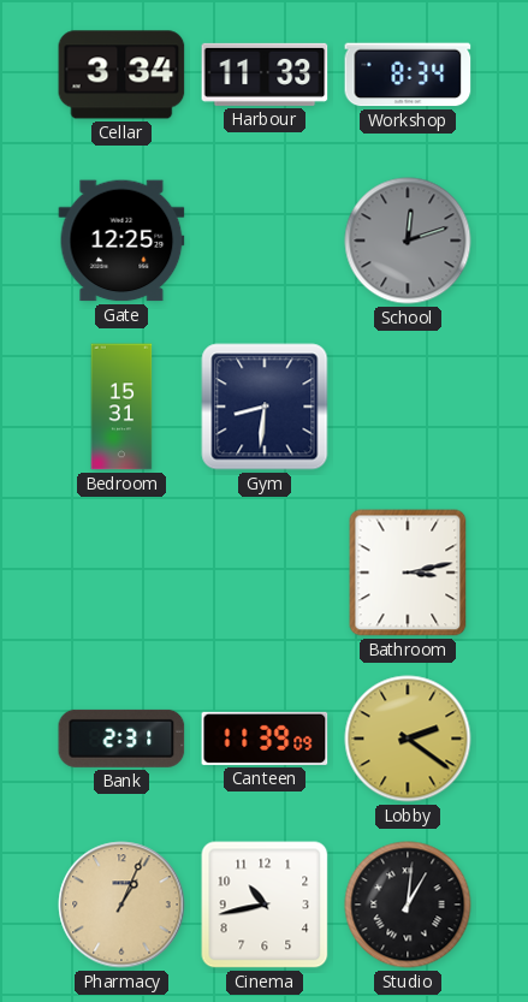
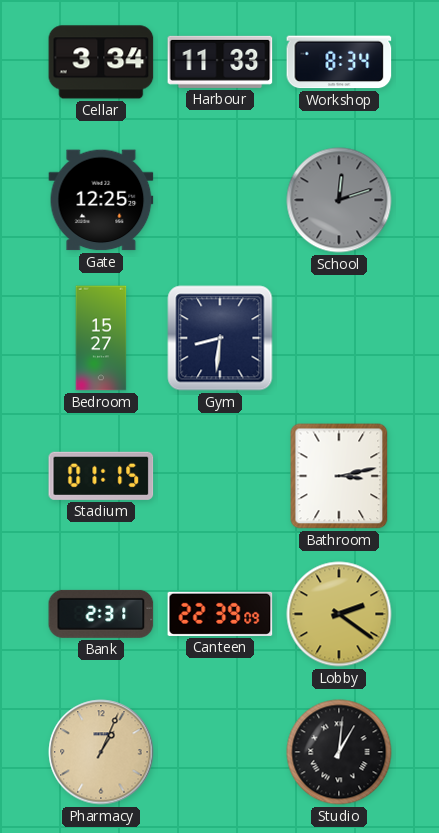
Bedroom: 15:31 -> 15:27
Stadium: none -> 01:15
Canteen: 11:39 -> 22:39
Cinema: 10:43 -> none
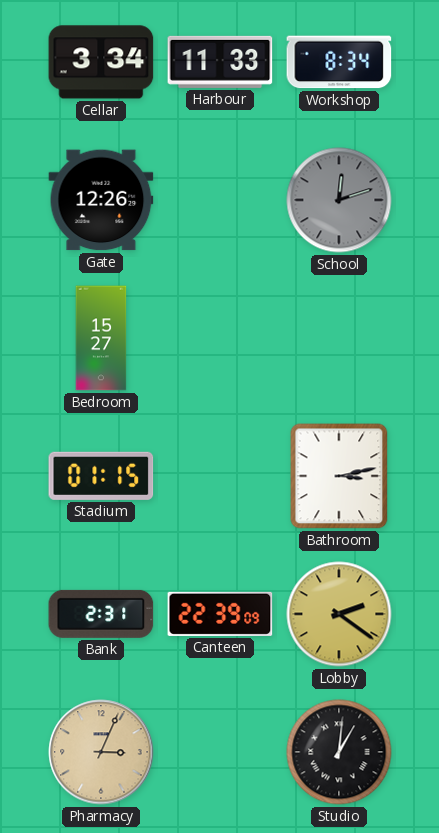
Gate: 12:25 -> 12:26
Gym: 8:31 -> none
Pharmacy: 1:04 -> 3:04
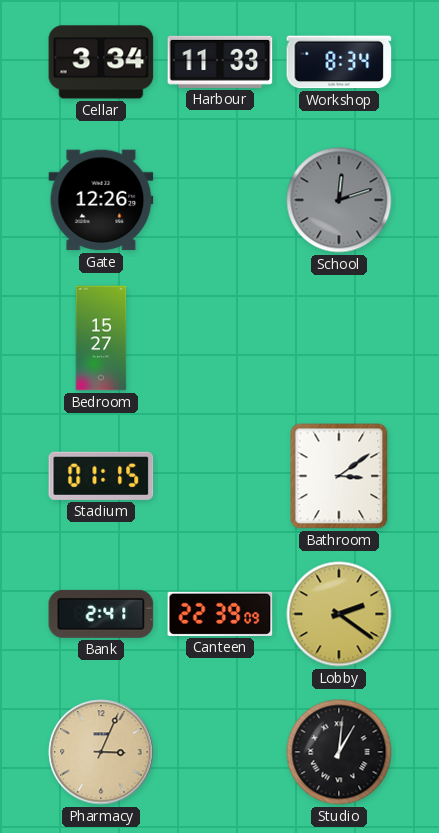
Bathroom: 3:13 -> 3:09
Bank: 2:31 -> 2:41
